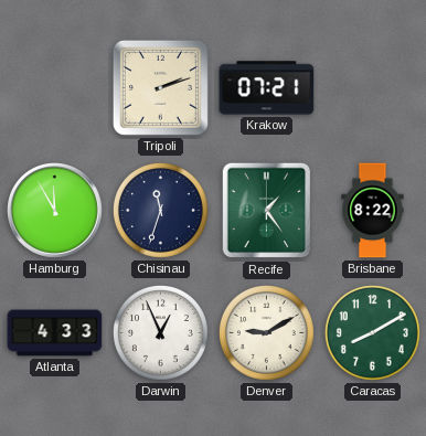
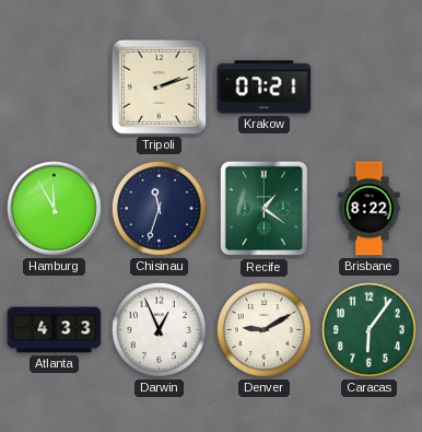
Recife: 1:24 -> 1:21
Caracas: 8:10 -> 6:06
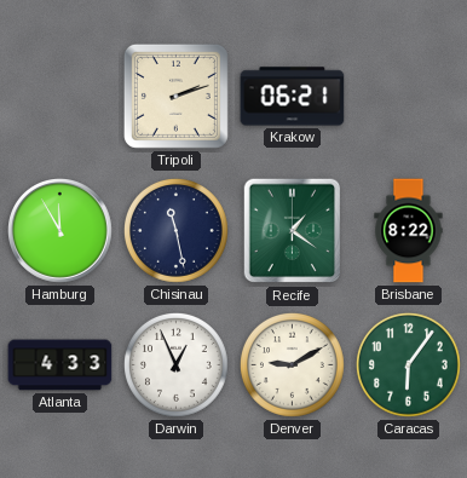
Krakow: 07:21 -> 06:21
Chisinau: 11:33 -> 11:28
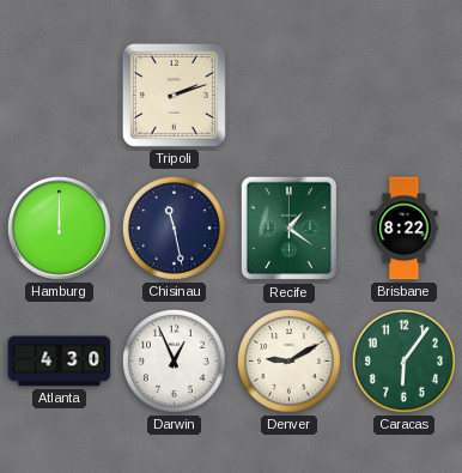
Krakow: 06:21 -> none
Hamburg: 11:55 -> 12:00
Atlanta: 4:33 -> 4:30
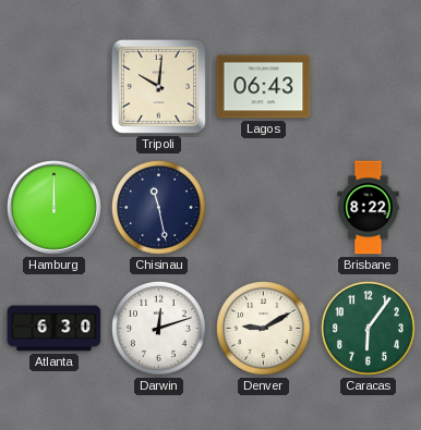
Tripoli: 2:12 -> 10:01
Lagos: none -> 06:43
Recife: 1:21 -> none
Atlanta: 4:30 -> 6:30
Darwin: 12:56 -> 12:12
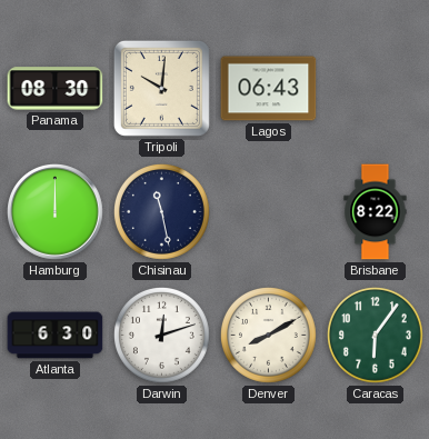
Panama: none -> 08:30
Denver: 9:10 -> 8:10
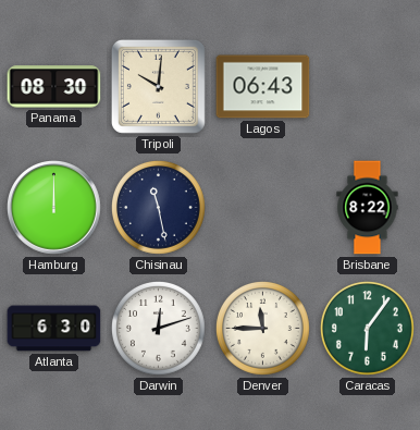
Denver: 8:10 -> 11:45
